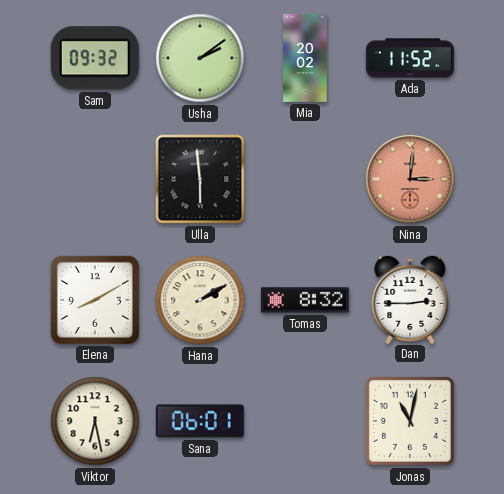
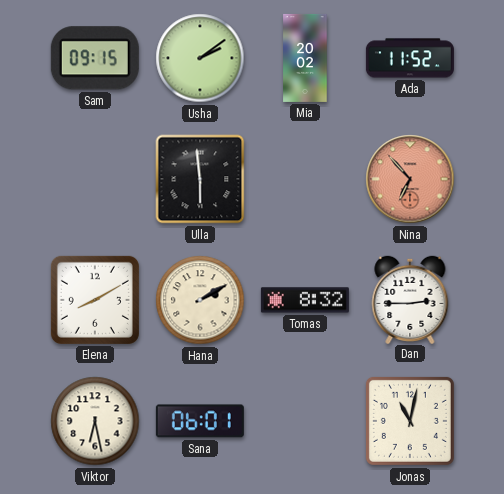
Sam: 09:32 -> 09:15
Nina: 3:01 -> 6:53
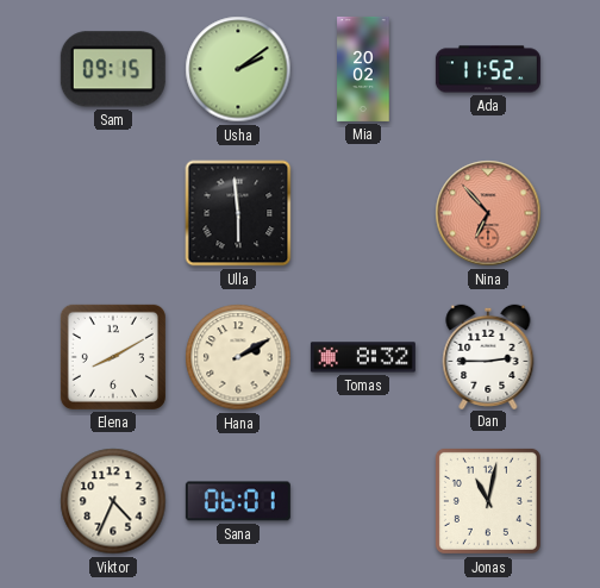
Viktor: 6:28 -> 4:34
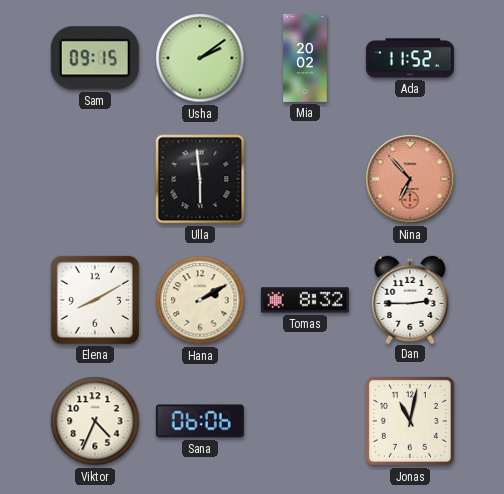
Sana: 06:01 -> 06:06
